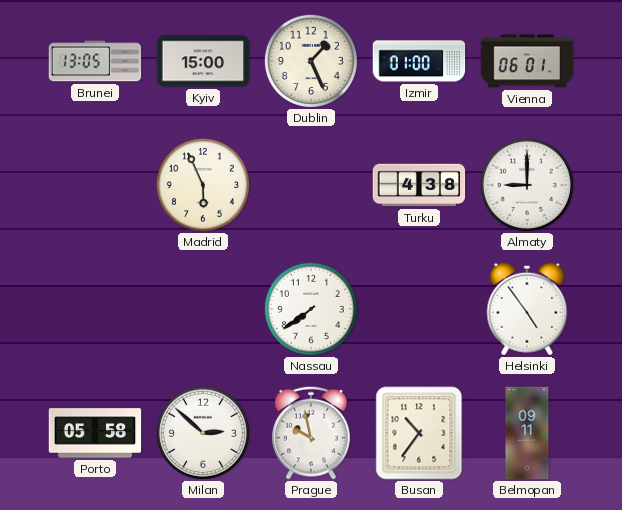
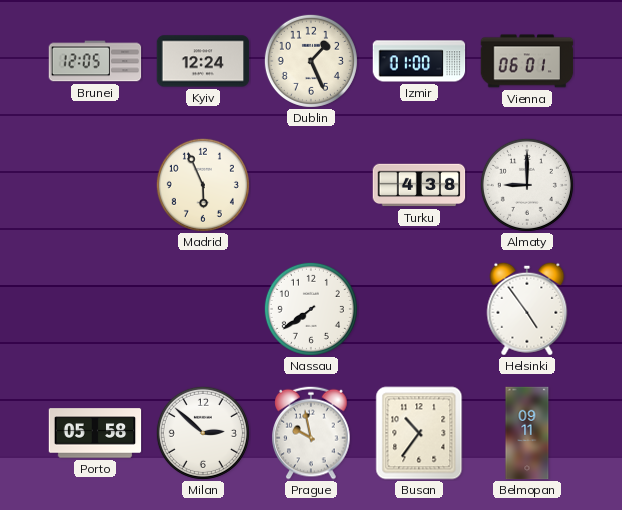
Brunei: 13:05 -> 12:05
Kyiv: 15:00 -> 12:24
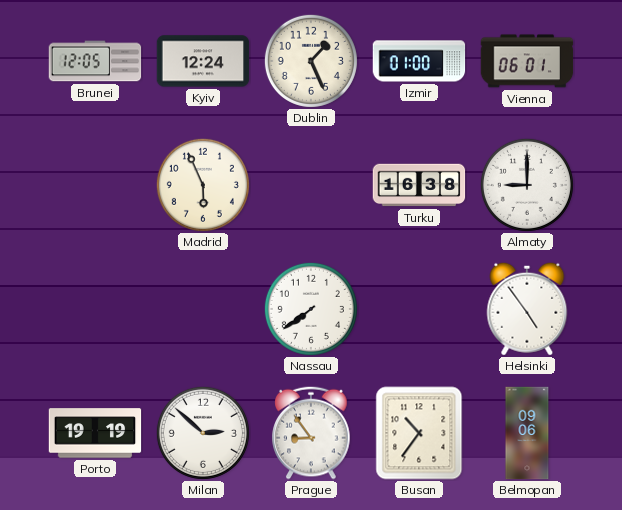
Turku: 4:38 -> 16:38
Porto: 05:58 -> 19:19
Prague: 9:58 -> 8:54
Belmopan: 09:11 -> 09:06
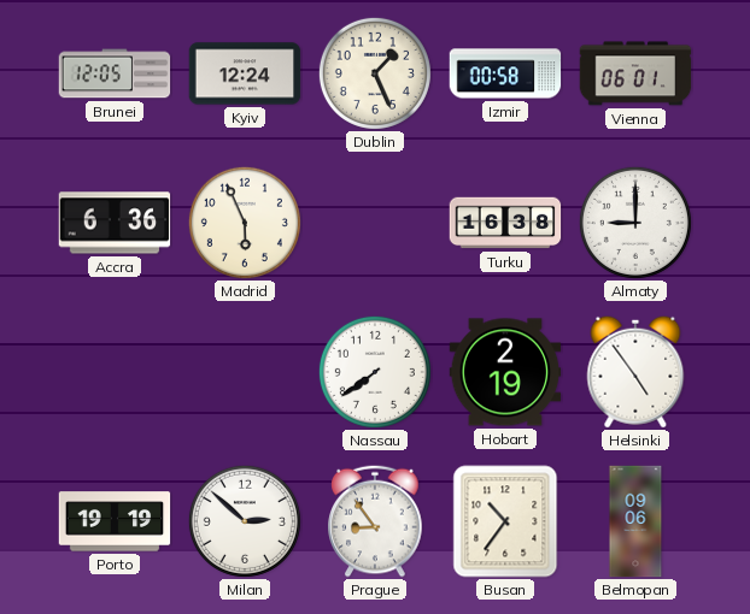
Izmir: 01:00 -> 00:58
Accra: none -> 6:36
Hobart: none -> 2:19
